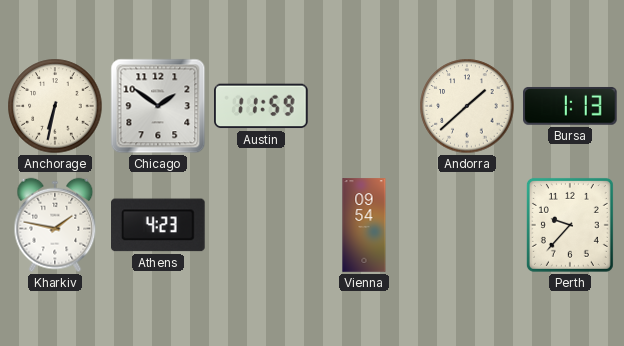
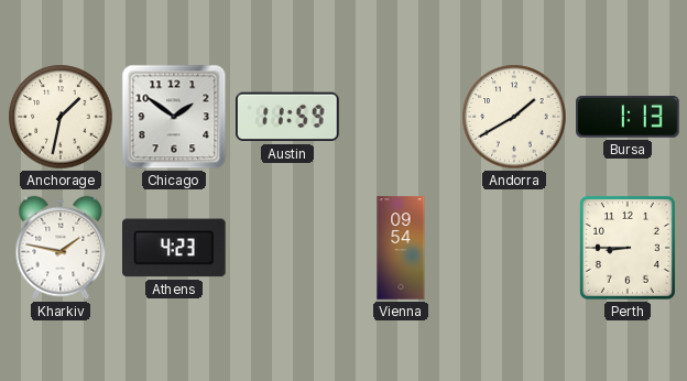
Anchorage: 6:32 -> 1:32
Andorra: 1:38 -> 1:40
Perth: 9:37 -> 8:45
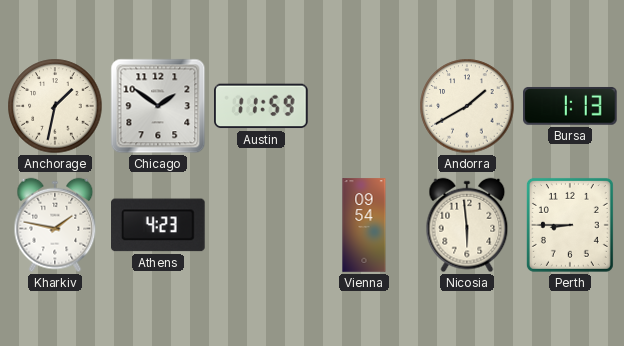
Nicosia: none -> 5:59
